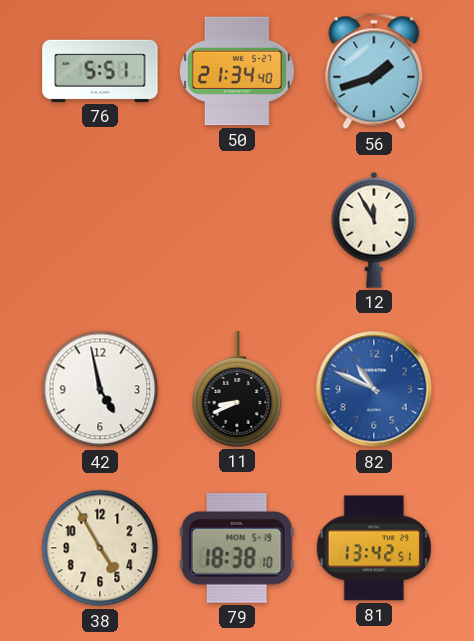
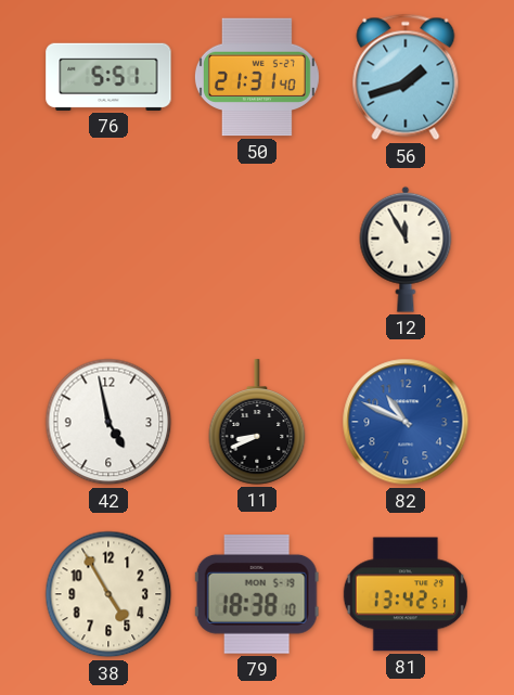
50: 21:34 -> 21:31
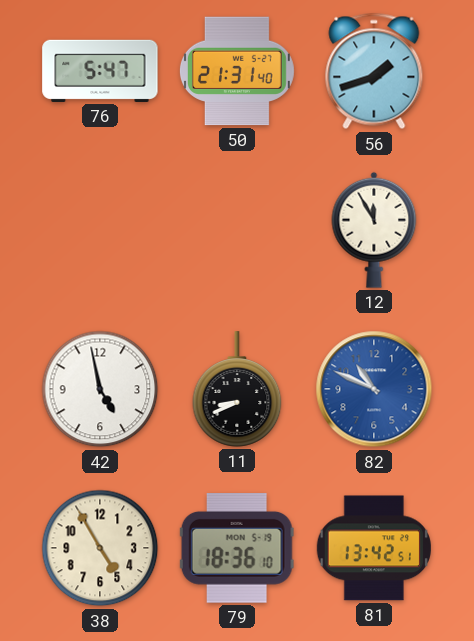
76: 5:51 -> 5:47
79: 18:38 -> 18:36
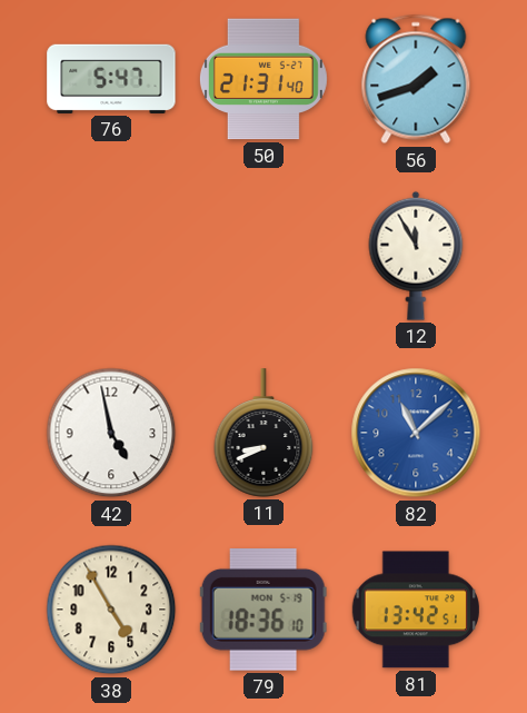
82: 10:49 -> 11:08
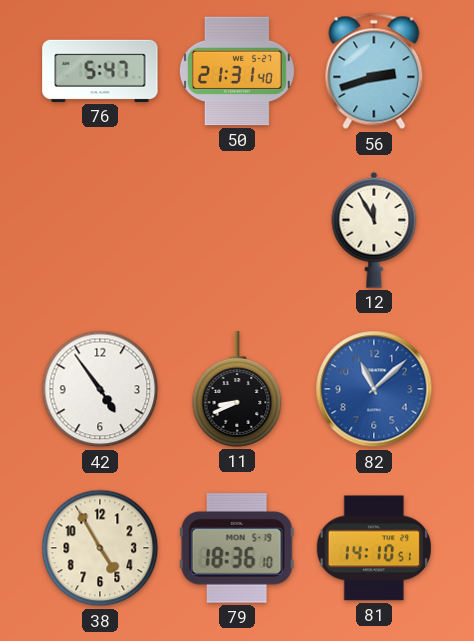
56: 1:42 -> 2:42
42: 4:58 -> 4:54
81: 13:42 -> 14:10
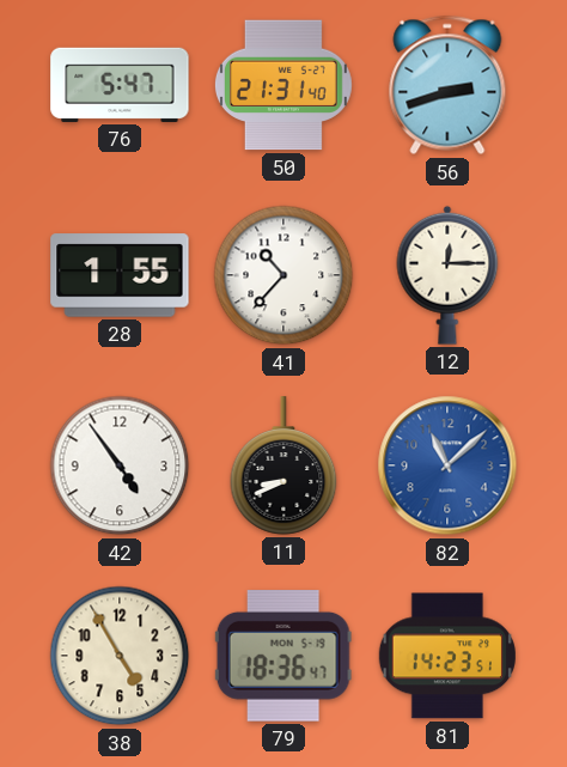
28: none -> 1:55
41: none -> 10:37
12: 11:55 -> 12:15
79: 18:36:10 -> 18:36:47
81: 14:10 -> 14:23
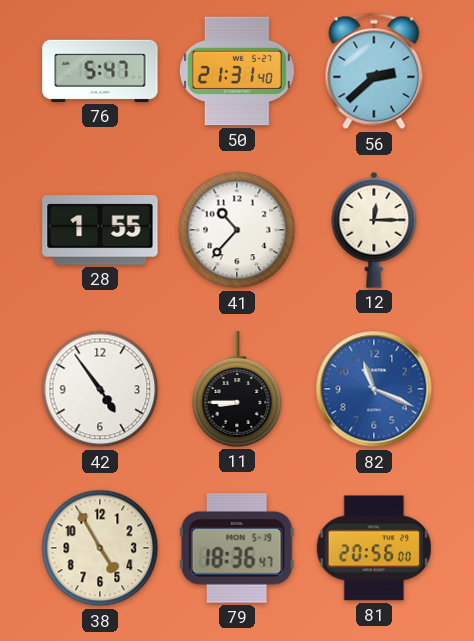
56: 2:42 -> 2:38
11: 8:41 -> 8:45
82: 11:08 -> 11:19
81: 14:23 -> 20:56
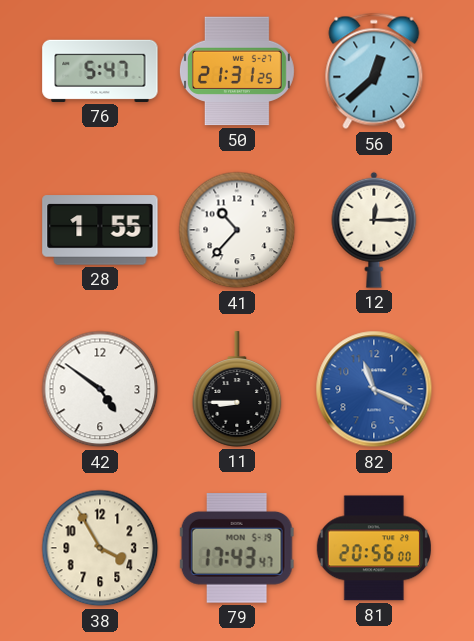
50: 21:31:40 -> 21:31:25
56: 2:38 -> 12:38
42: 4:54 -> 4:51
38: 4:55 -> 3:55
79: 18:36 -> 17:43
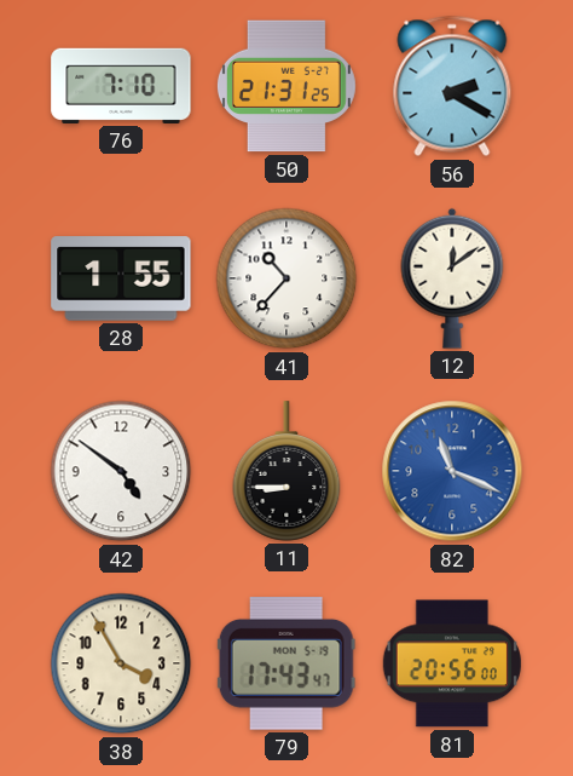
76: 5:47 -> 7:10
56: 12:38 -> 2:20
12: 12:15 -> 12:09
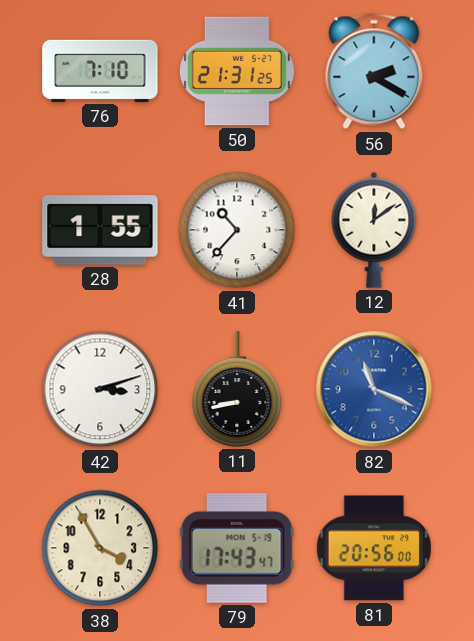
42: 4:51 -> 3:12
11: 8:45 -> 8:43
